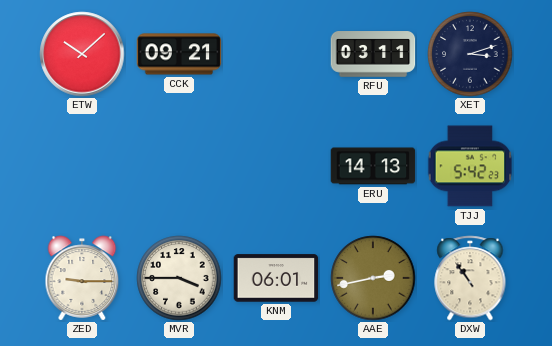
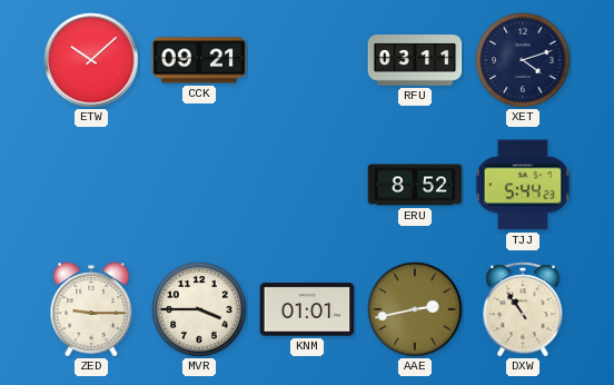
XET: 3:12 -> 4:12
ERU: 14:13 -> 8:52
TJJ: 5:42 -> 5:44
KNM: 06:01 -> 01:01
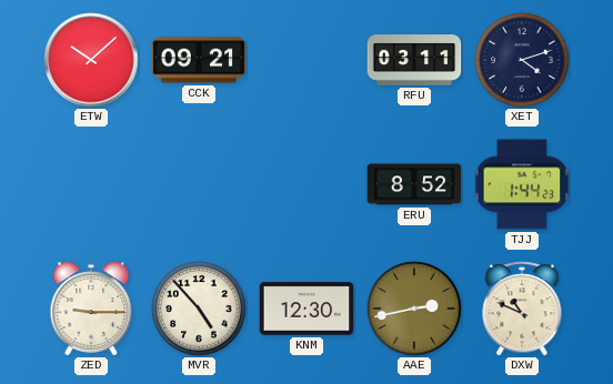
TJJ: 5:44 -> 1:44
MVR: 3:45 -> 4:53
KNM: 01:01 -> 12:30
DXW: 10:54 -> 10:49
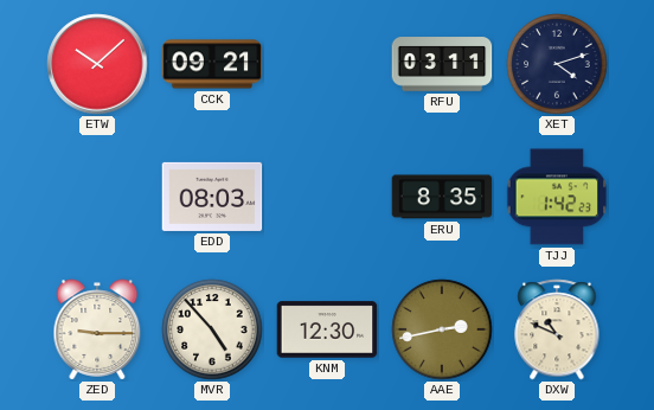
EDD: none -> 08:03
ERU: 8:52 -> 8:35
TJJ: 1:44 -> 1:42
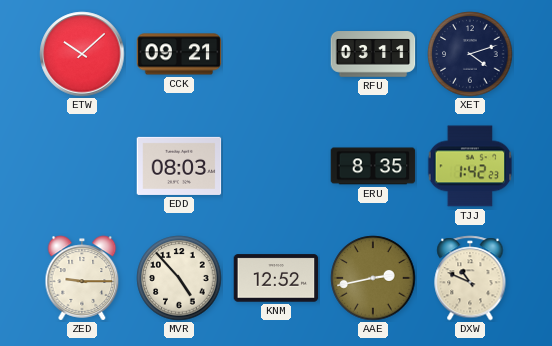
KNM: 12:30 -> 12:52
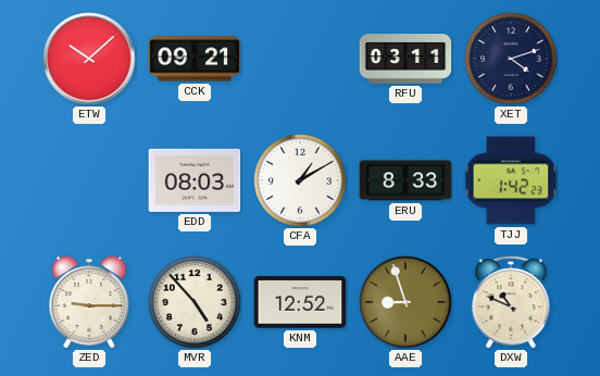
CFA: none -> 1:10
ERU: 8:35 -> 8:33
AAE: 2:43 -> 8:57
